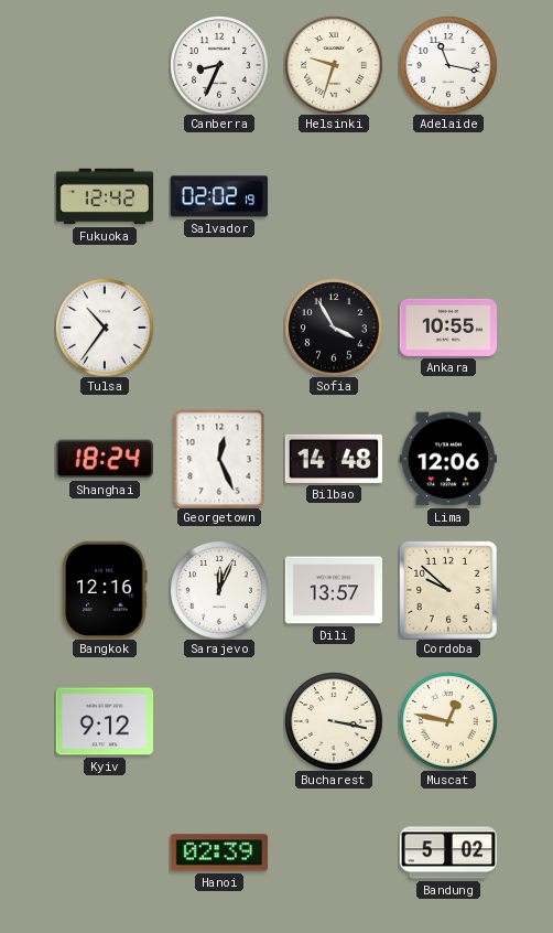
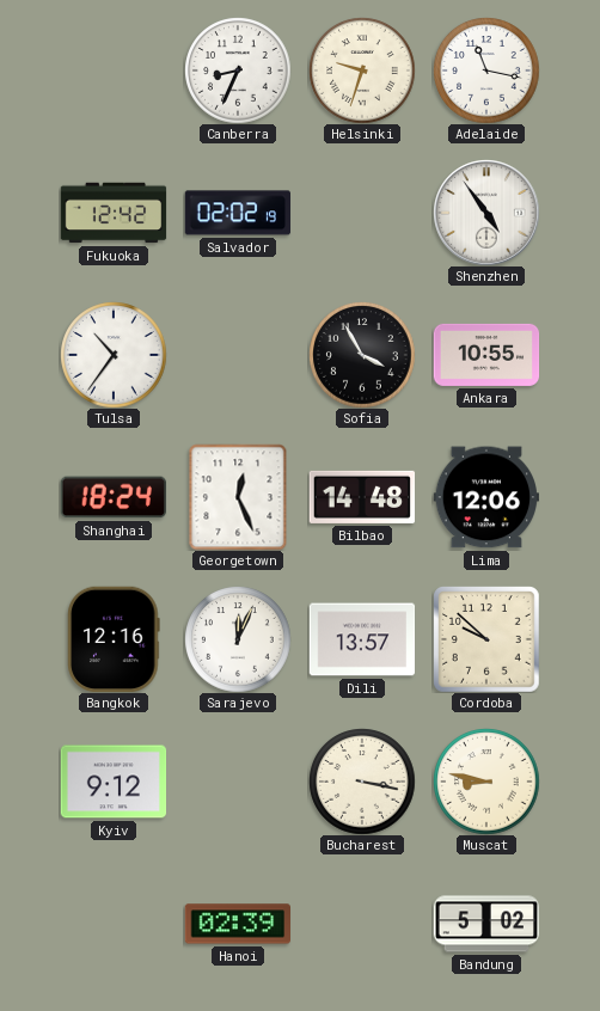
Shenzhen: none -> 4:54
Muscat: 12:47 -> 8:47
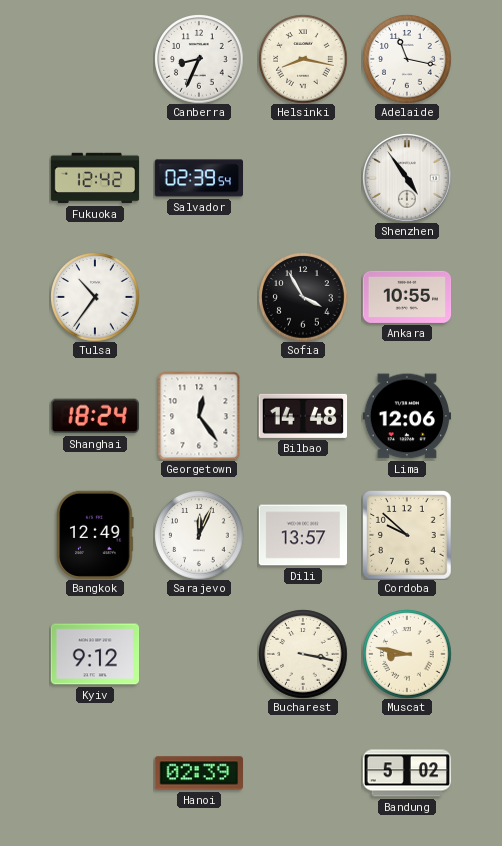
Helsinki: 9:33 -> 8:17
Salvador: 02:02 -> 02:39
Georgetown: 12:26 -> 12:24
Bangkok: 12:16 -> 12:49
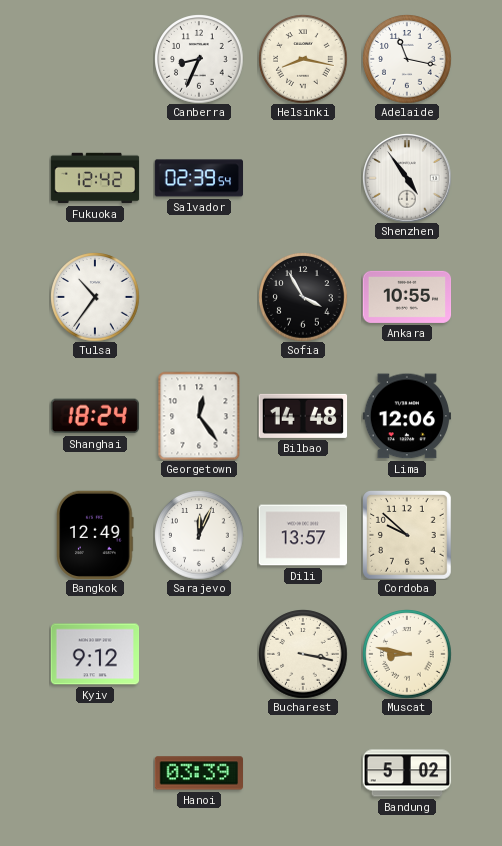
Hanoi: 02:39 -> 03:39
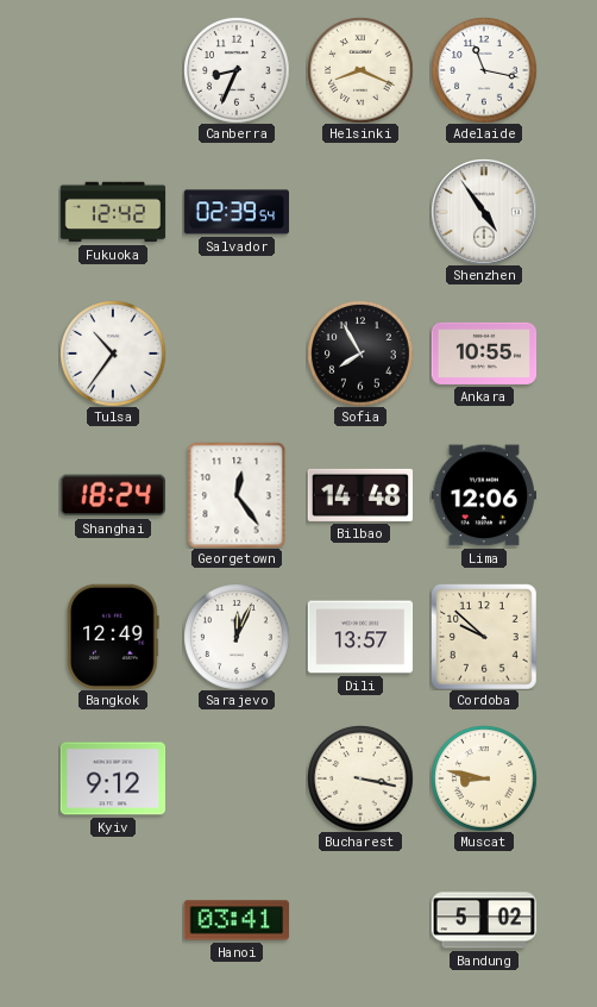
Helsinki: 8:17 -> 8:19
Sofia: 3:55 -> 7:55
Hanoi: 03:39 -> 03:41
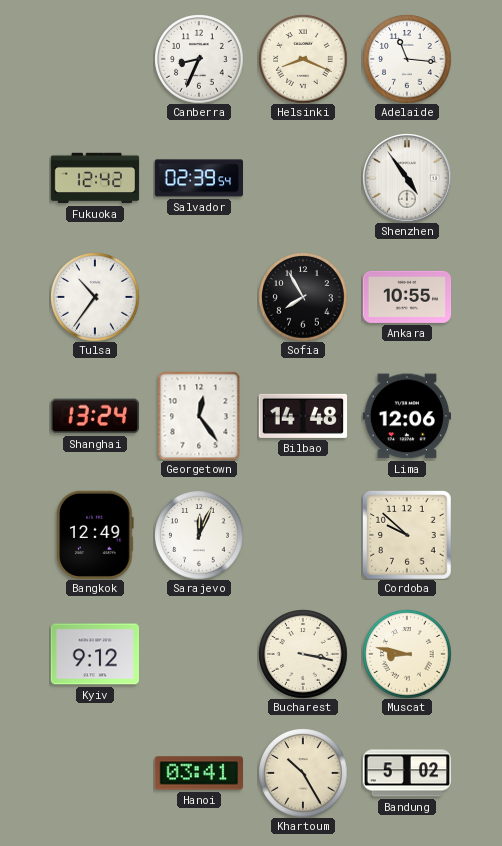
Adelaide: 11:17 -> 11:16
Shanghai: 18:24 -> 13:24
Dili: 13:57 -> none
Khartoum: none -> 10:25
